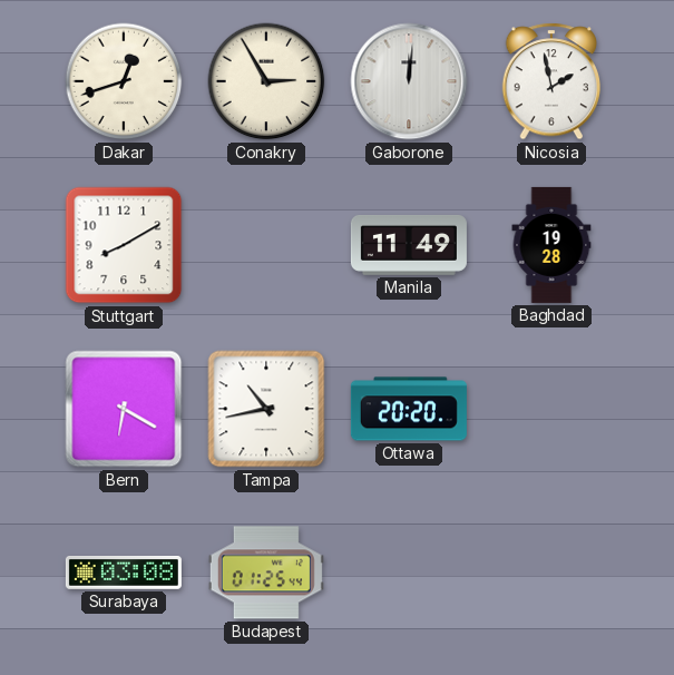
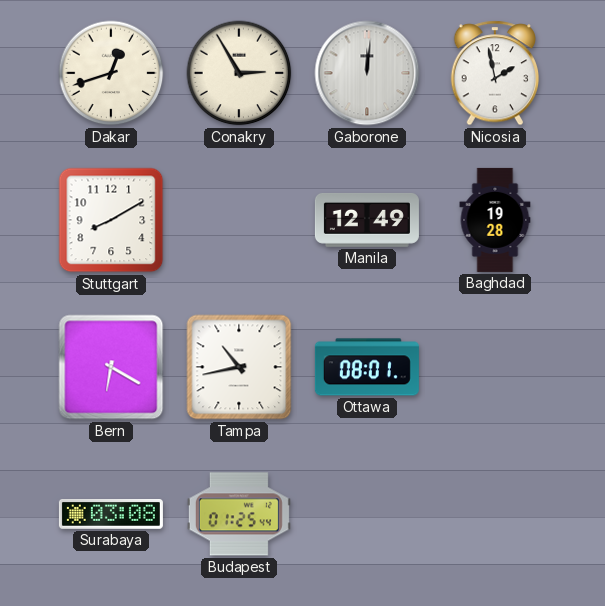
Manila: 11:49 -> 12:49
Ottawa: 20:20 -> 08:01
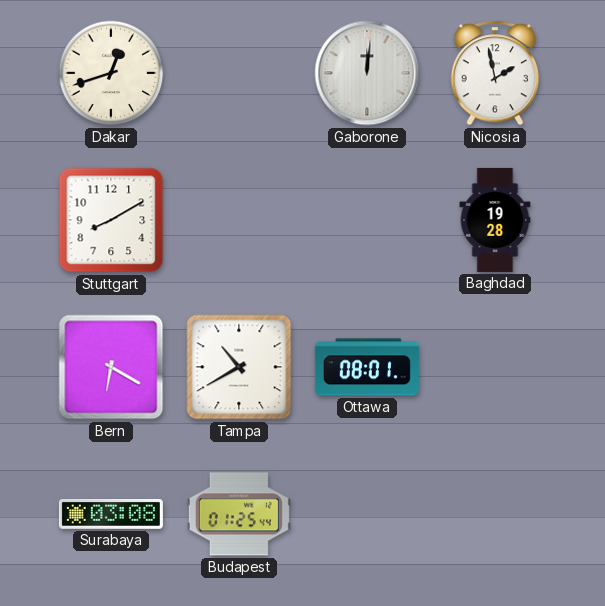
Conakry: 2:55 -> none
Manila: 12:49 -> none
Tampa: 10:43 -> 10:40
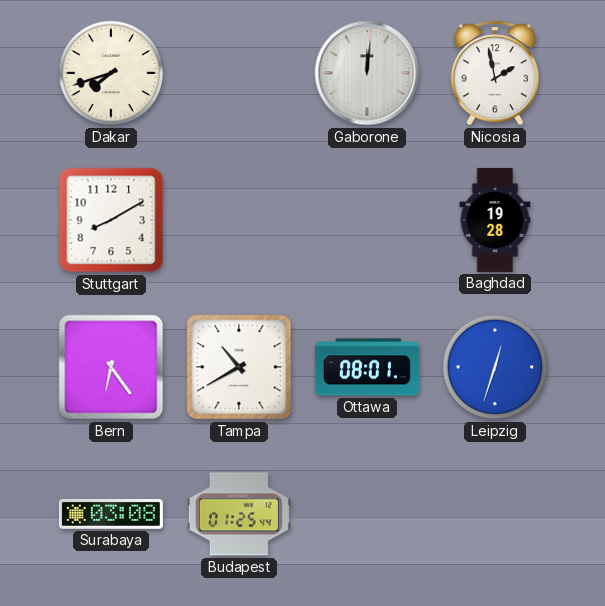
Dakar: 12:42 -> 7:42
Bern: 6:20 -> 6:24
Leipzig: none -> 12:33
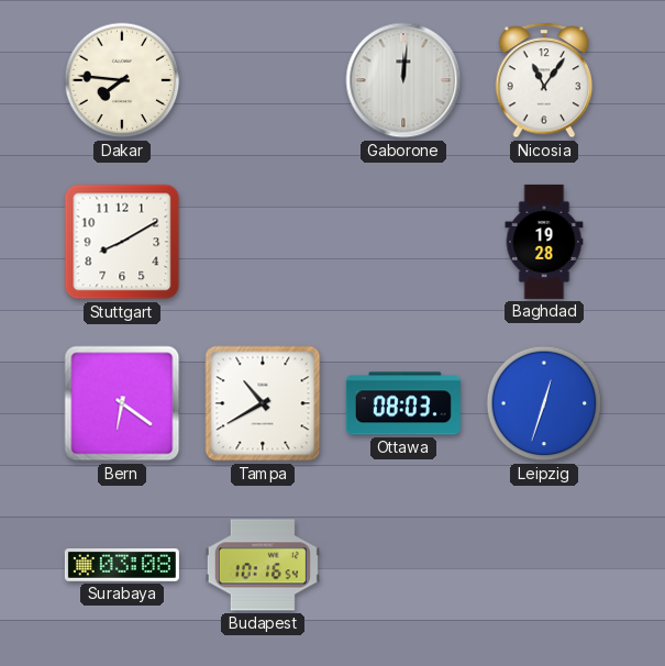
Dakar: 7:42 -> 7:46
Nicosia: 1:58 -> 11:06
Bern: 6:24 -> 6:21
Ottawa: 08:01 -> 08:03
Budapest: 01:25 -> 10:16
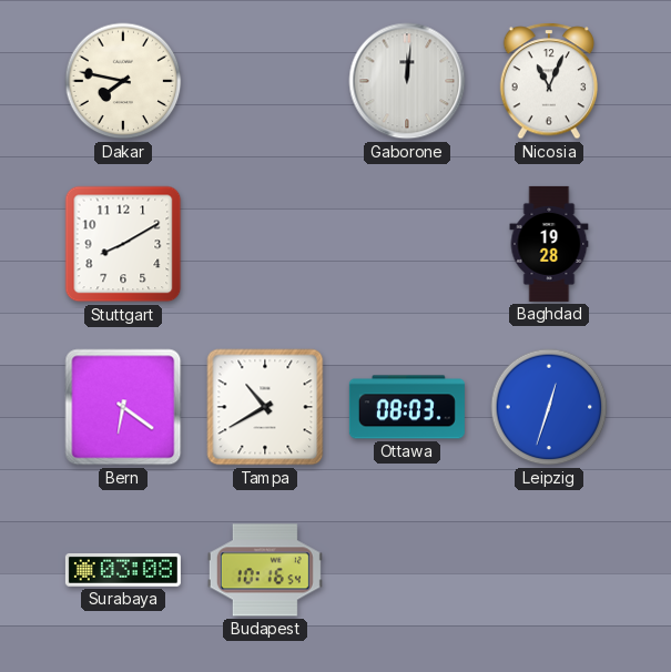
Dakar: 7:46 -> 7:47
Nicosia: 11:06 -> 11:04
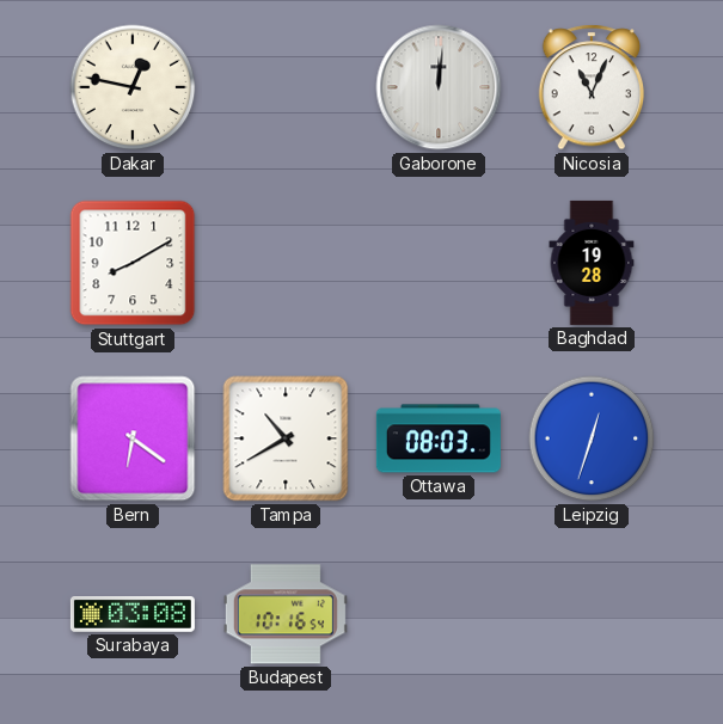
Dakar: 7:47 -> 12:47
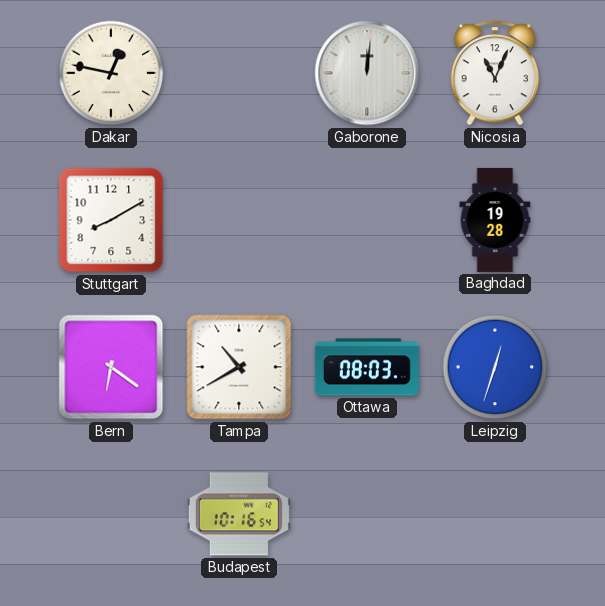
Surabaya: 03:08 -> none
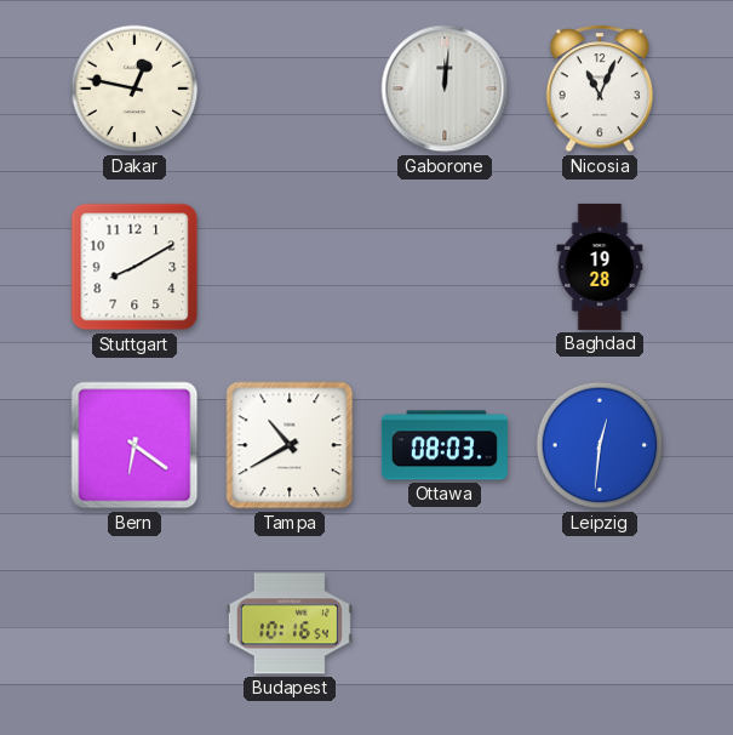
Leipzig: 12:33 -> 12:31
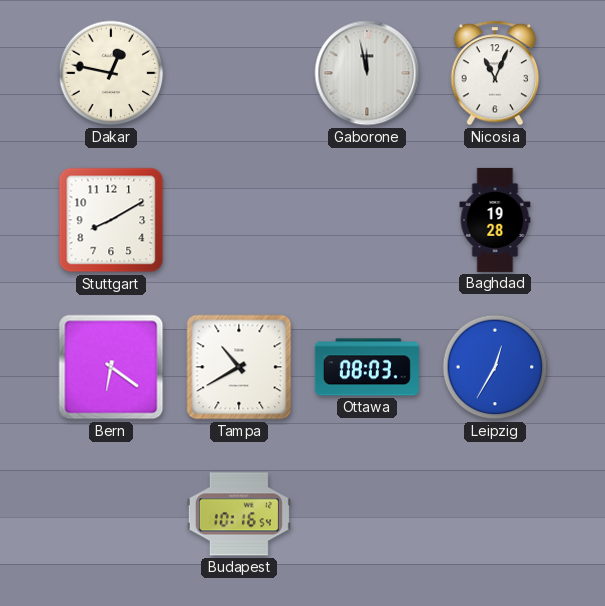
Gaborone: 12:01 -> 11:58
Leipzig: 12:31 -> 12:35
